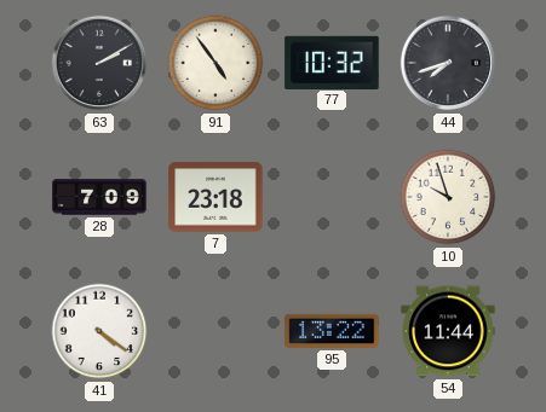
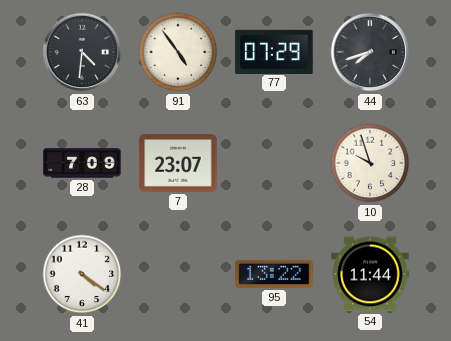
63: 2:10 -> 4:31
77: 10:32 -> 07:29
7: 23:18 -> 23:07
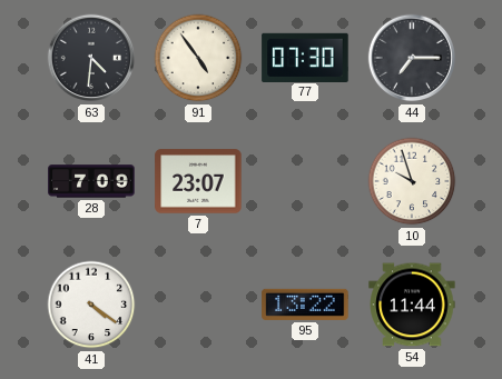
77: 07:29 -> 07:30
44: 7:42 -> 7:15
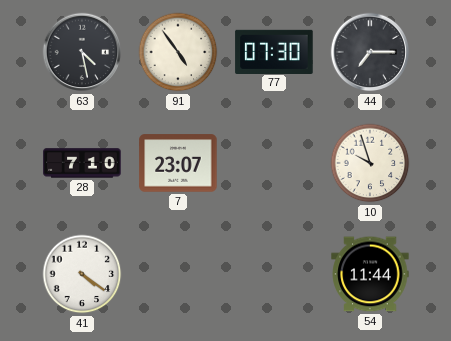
63: 4:31 -> 4:28
28: 7:09 -> 7:10
95: 13:22 -> none
